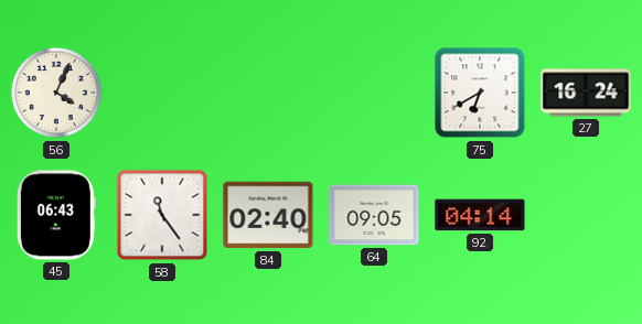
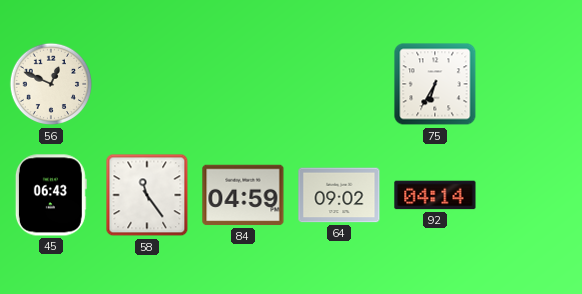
56: 4:04 -> 12:49
75: 6:40 -> 6:35
27: 16:24 -> none
84: 02:40 -> 04:59
64: 09:05 -> 09:02
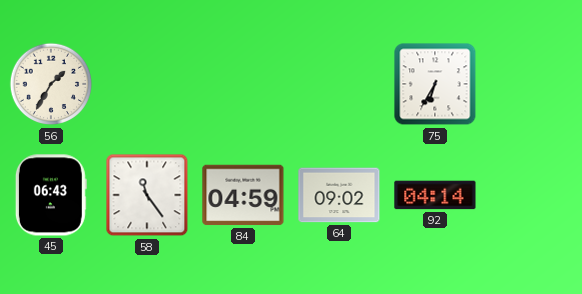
56: 12:49 -> 1:35
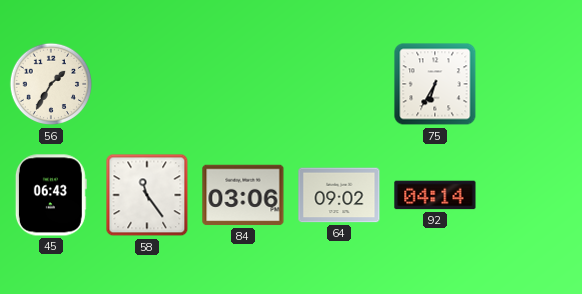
84: 04:59 -> 03:06
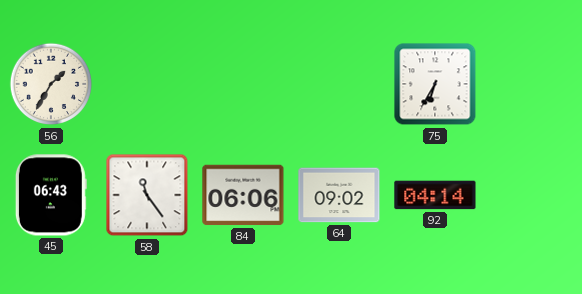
84: 03:06 -> 06:06
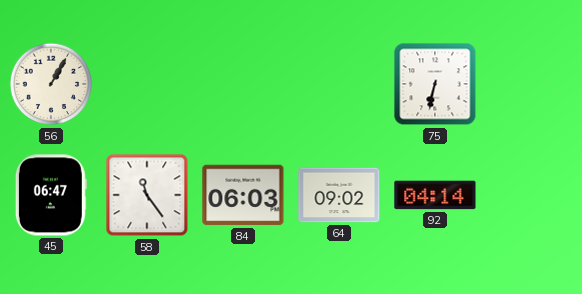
56: 1:35 -> 1:05
75: 6:35 -> 6:32
45: 06:43 -> 06:47
84: 06:06 -> 06:03
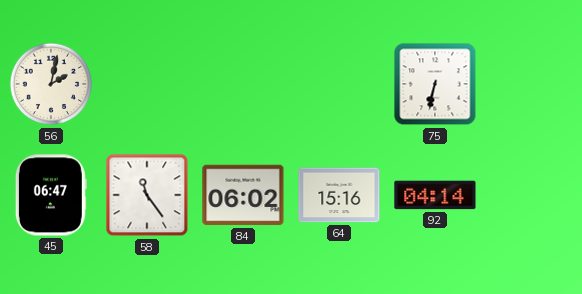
56: 1:05 -> 2:02
84: 06:03 -> 06:02
64: 09:02 -> 15:16
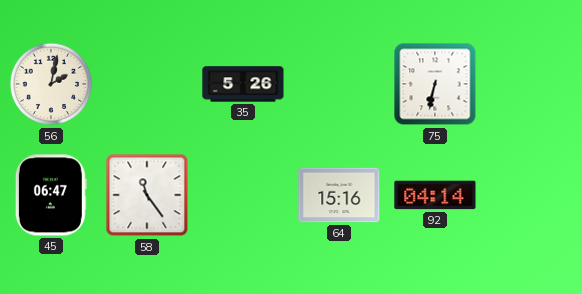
35: none -> 5:26
84: 06:02 -> none
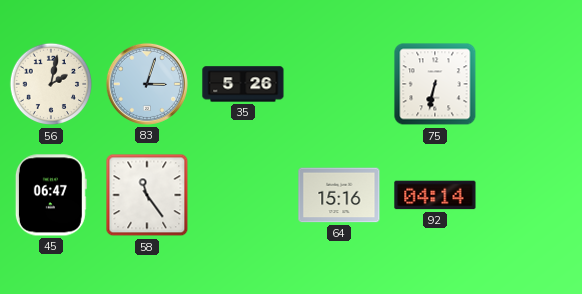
83: none -> 3:03
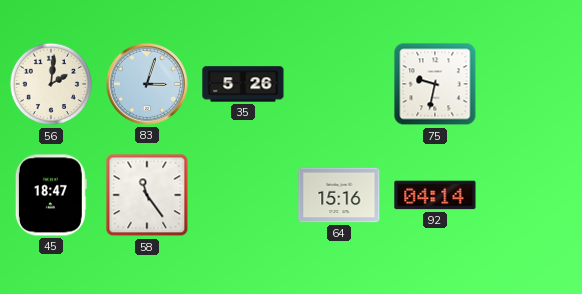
56: 2:02 -> 2:01
75: 6:32 -> 9:32
45: 06:47 -> 18:47
